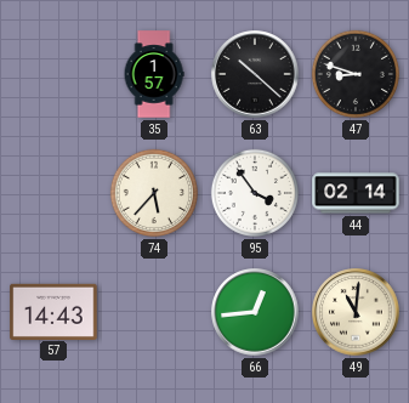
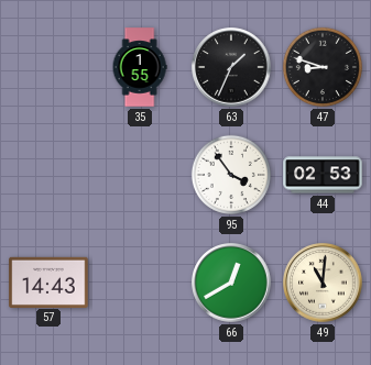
35: 1:57 -> 1:55
63: 10:22 -> 1:34
74: 5:37 -> none
44: 02:14 -> 02:53
66: 12:44 -> 12:40
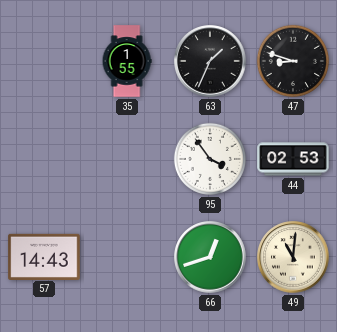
66: 12:40 -> 12:42
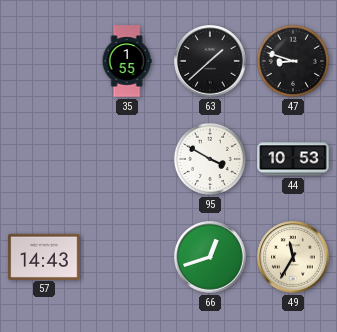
63: 1:34 -> 1:38
95: 3:54 -> 3:50
44: 02:53 -> 10:53
49: 11:01 -> 11:35
